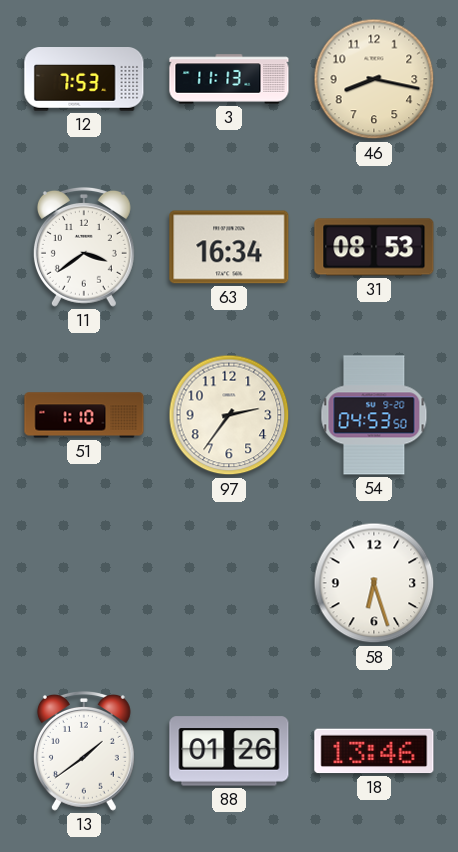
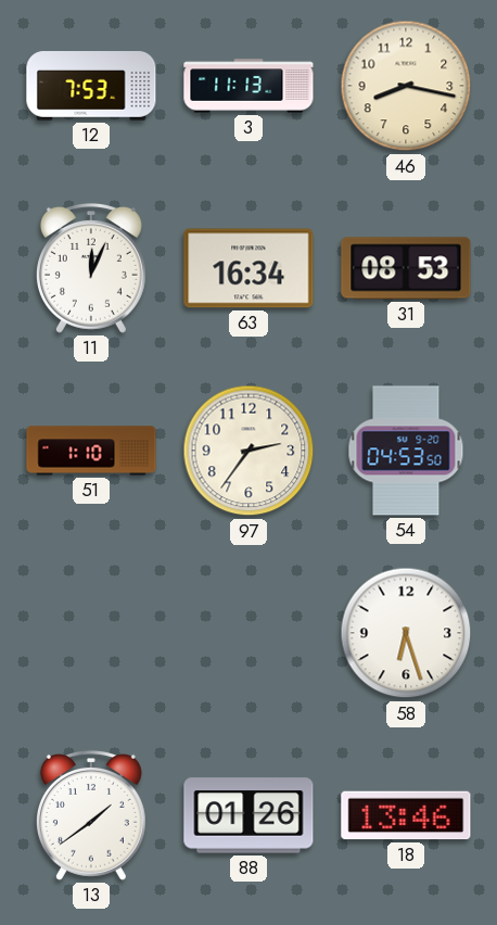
11: 3:39 -> 12:04
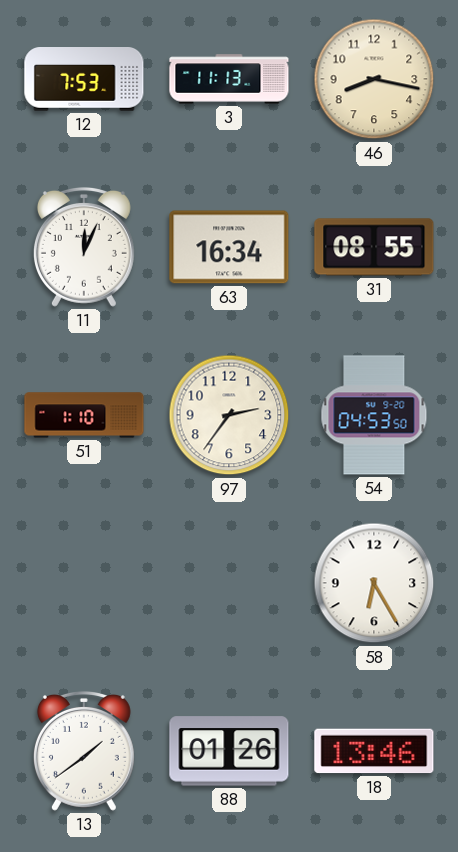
31: 08:53 -> 08:55
58: 6:27 -> 6:25
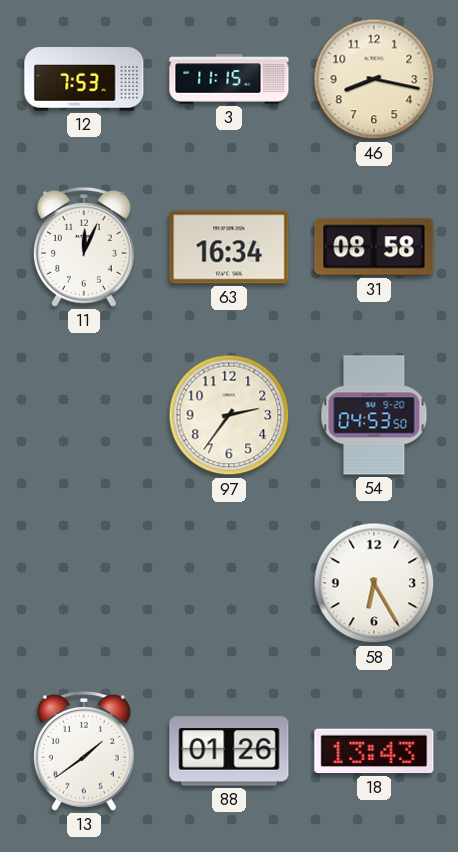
3: 11:13 -> 11:15
31: 08:55 -> 08:58
51: 1:10 -> none
18: 13:46 -> 13:43
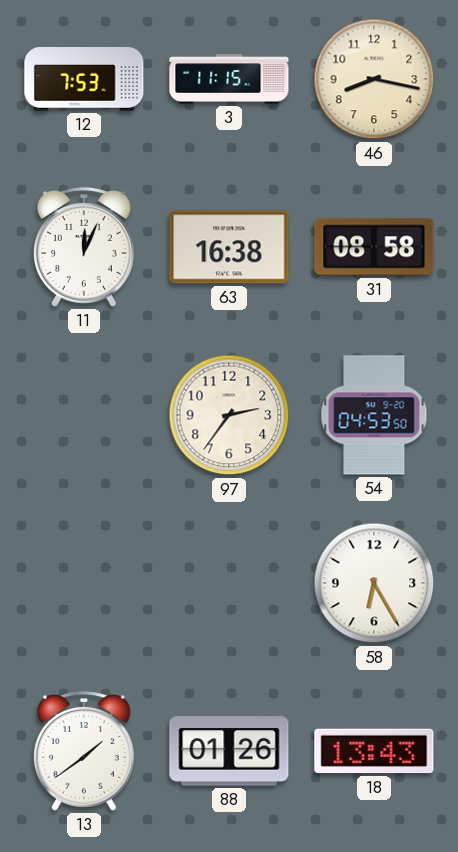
63: 16:34 -> 16:38
